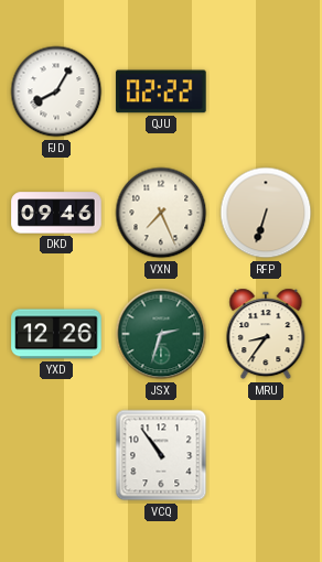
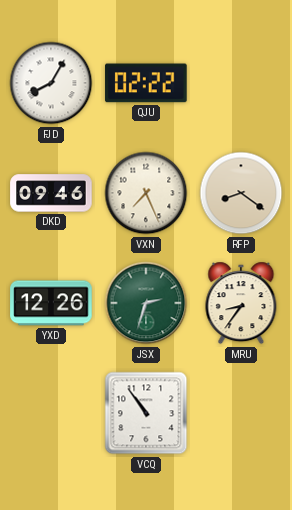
RFP: 6:33 -> 8:21
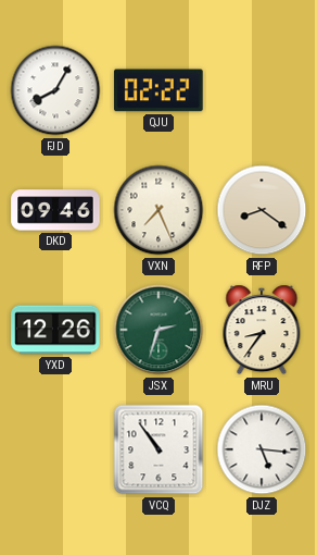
DJZ: none -> 5:16
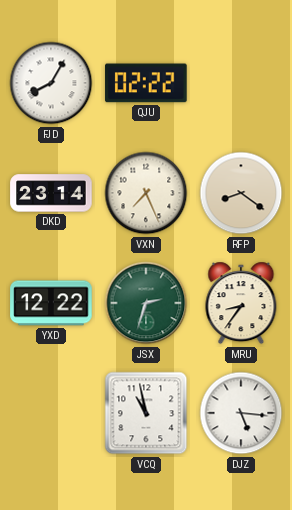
DKD: 09:46 -> 23:14
YXD: 12:26 -> 12:22
VCQ: 10:54 -> 10:58
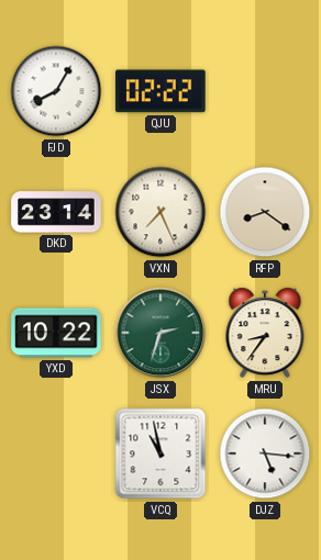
YXD: 12:22 -> 10:22
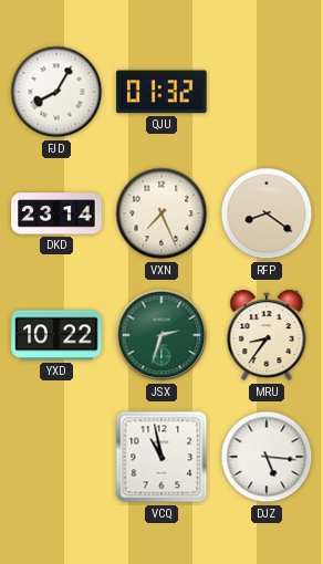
QJU: 02:22 -> 01:32
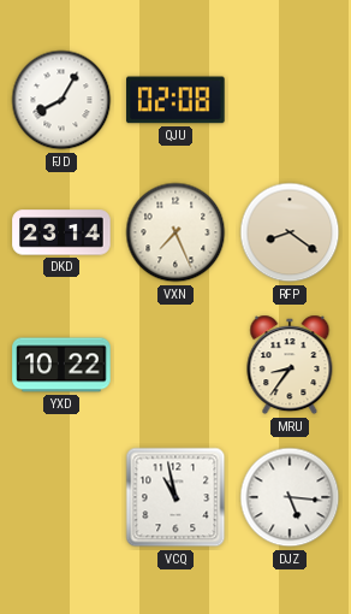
QJU: 01:32 -> 02:08
JSX: 2:33 -> none
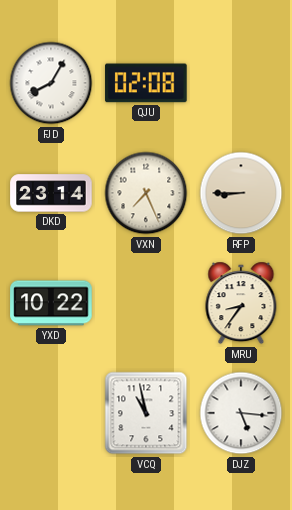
RFP: 8:21 -> 8:45
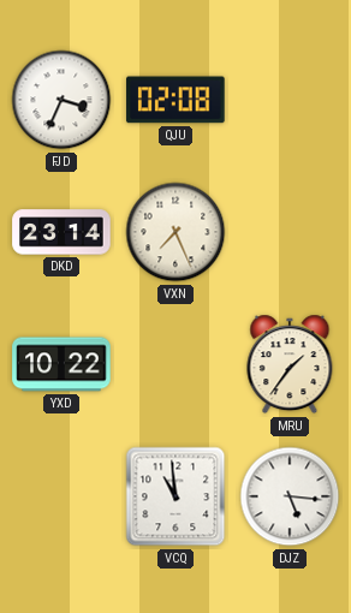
FJD: 8:05 -> 3:34
RFP: 8:45 -> none
MRU: 8:36 -> 1:36
VCQ: 10:58 -> 10:59
